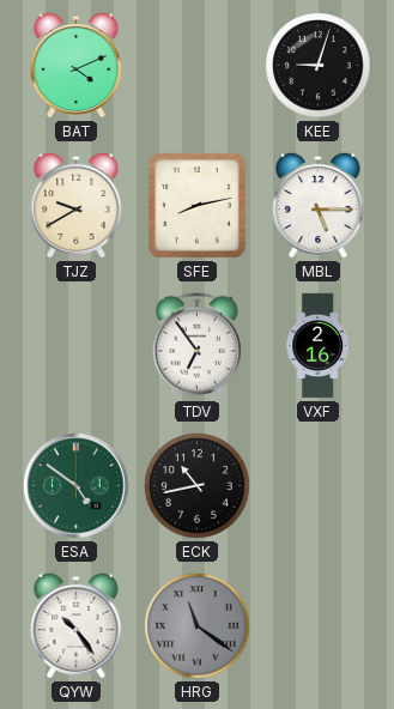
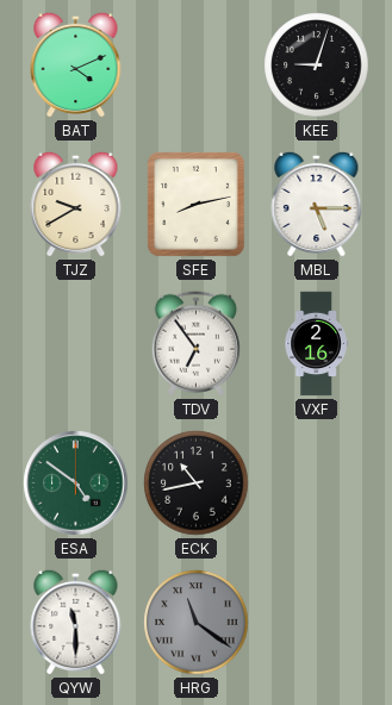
QYW: 10:24 -> 11:30
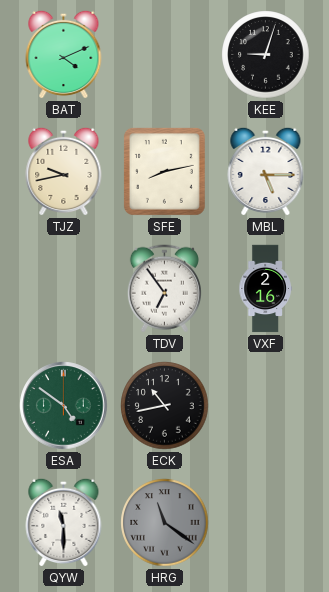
TJZ: 9:40 -> 9:43
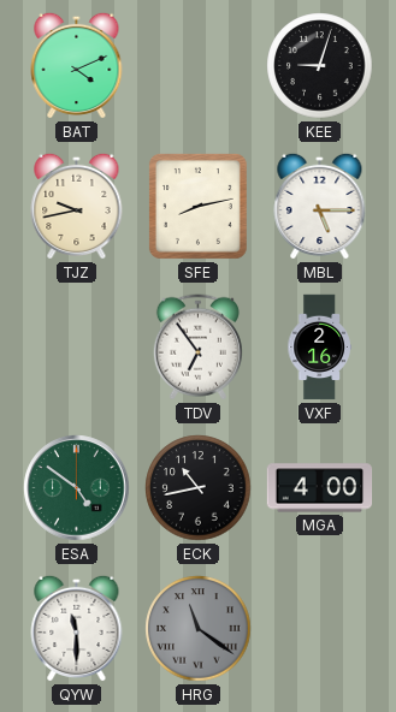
MGA: none -> 4:00
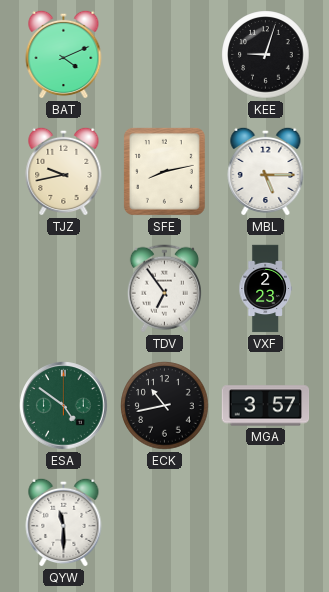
VXF: 2:16 -> 2:23
MGA: 4:00 -> 3:57
HRG: 11:21 -> none
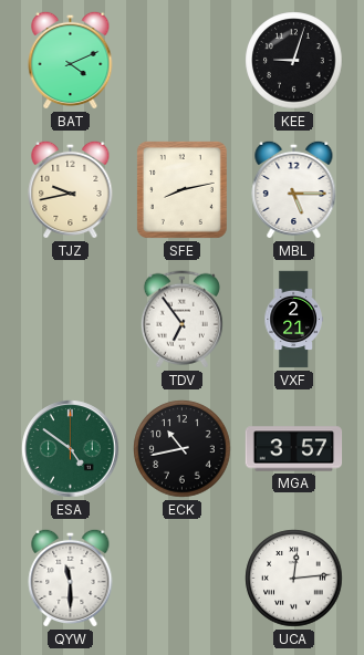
VXF: 2:23 -> 2:21
UCA: none -> 12:14
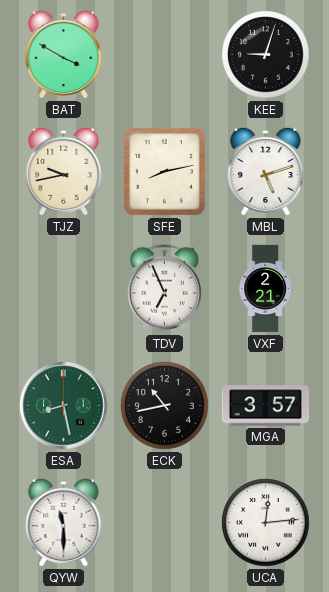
BAT: 4:11 -> 3:50
MBL: 5:15 -> 5:12
TDV: 6:54 -> 6:56
ESA: 4:51 -> 8:28
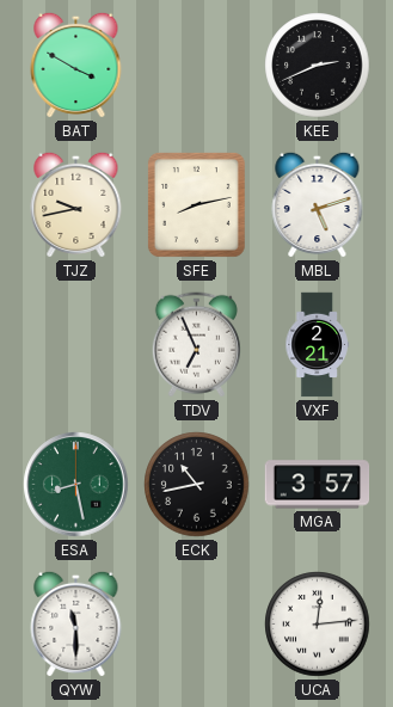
KEE: 9:03 -> 2:41
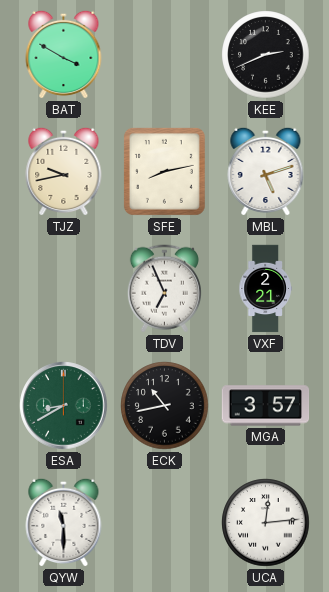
ESA: 8:28 -> 8:40
